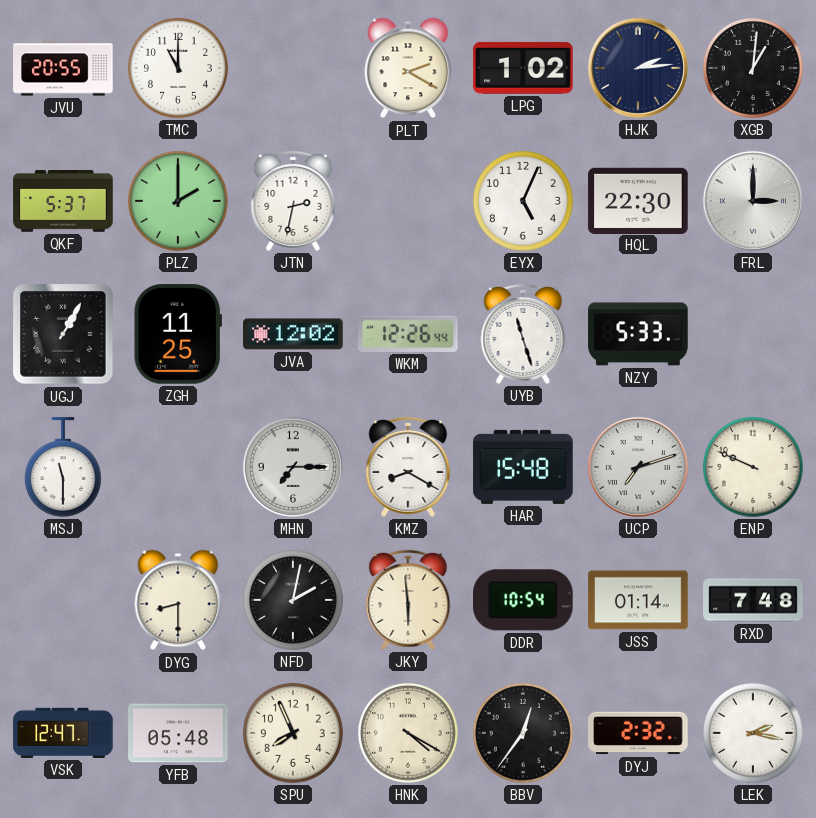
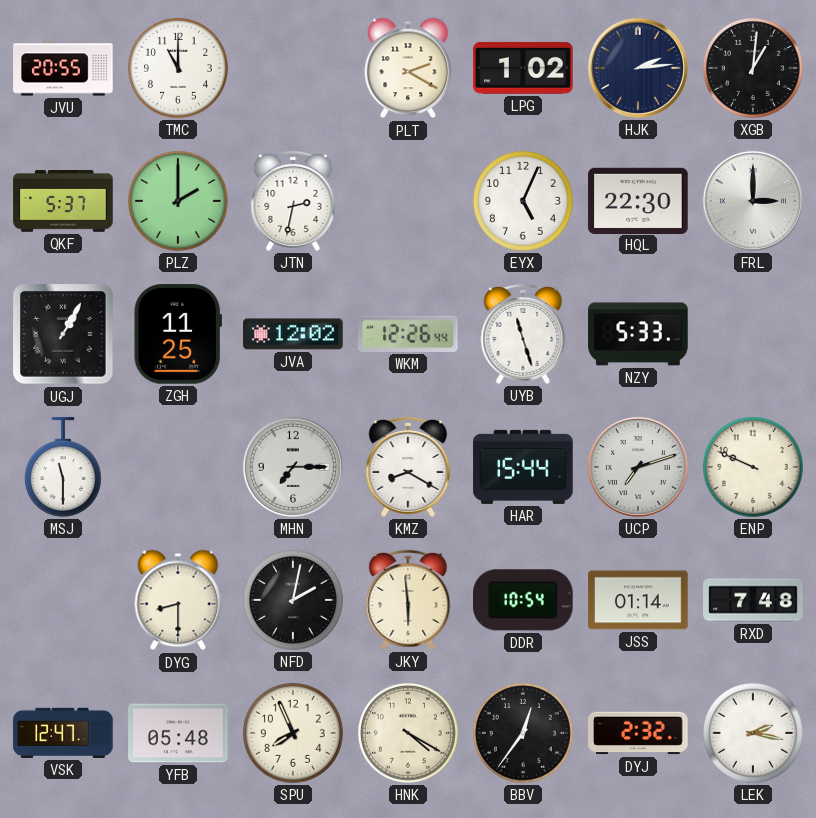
HAR: 15:48 -> 15:44
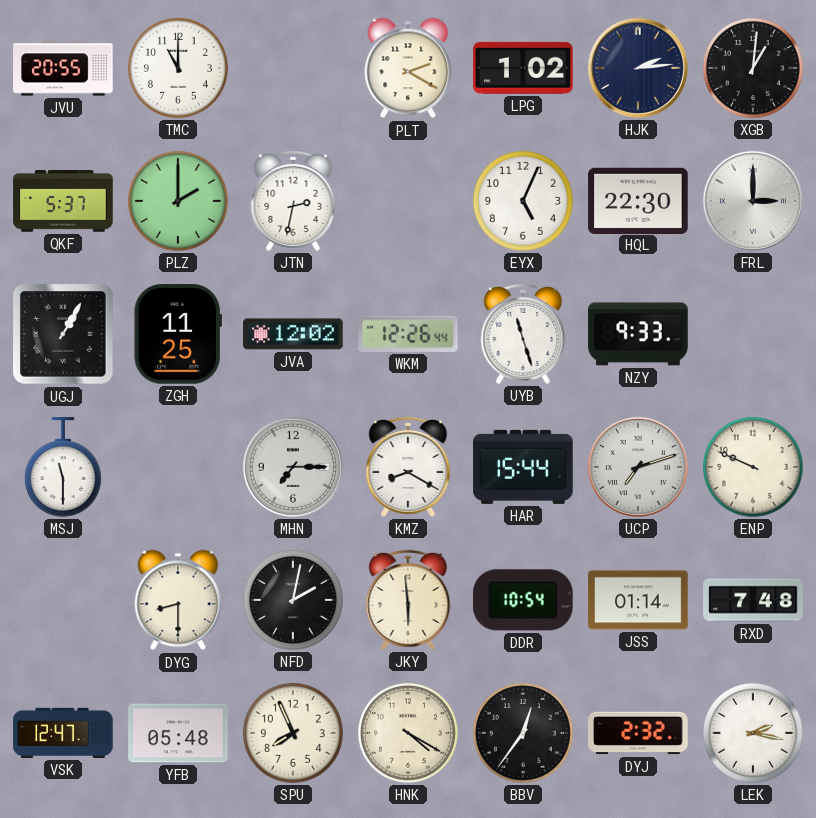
NZY: 5:33 -> 9:33
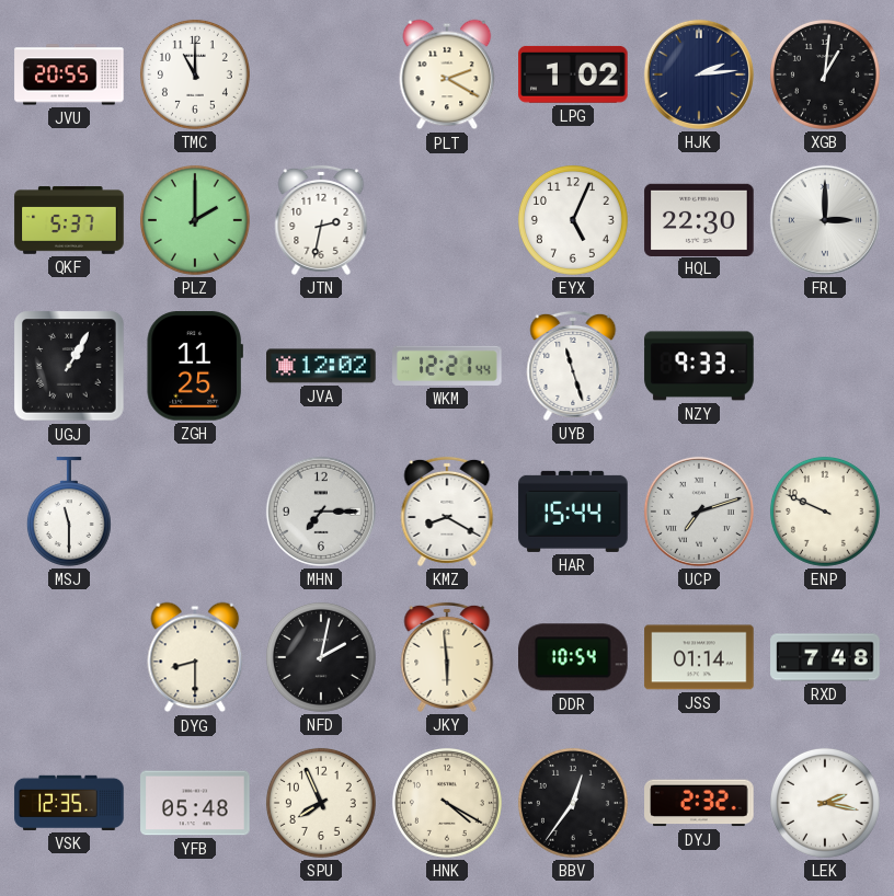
WKM: 12:26 -> 12:21
VSK: 12:47 -> 12:35
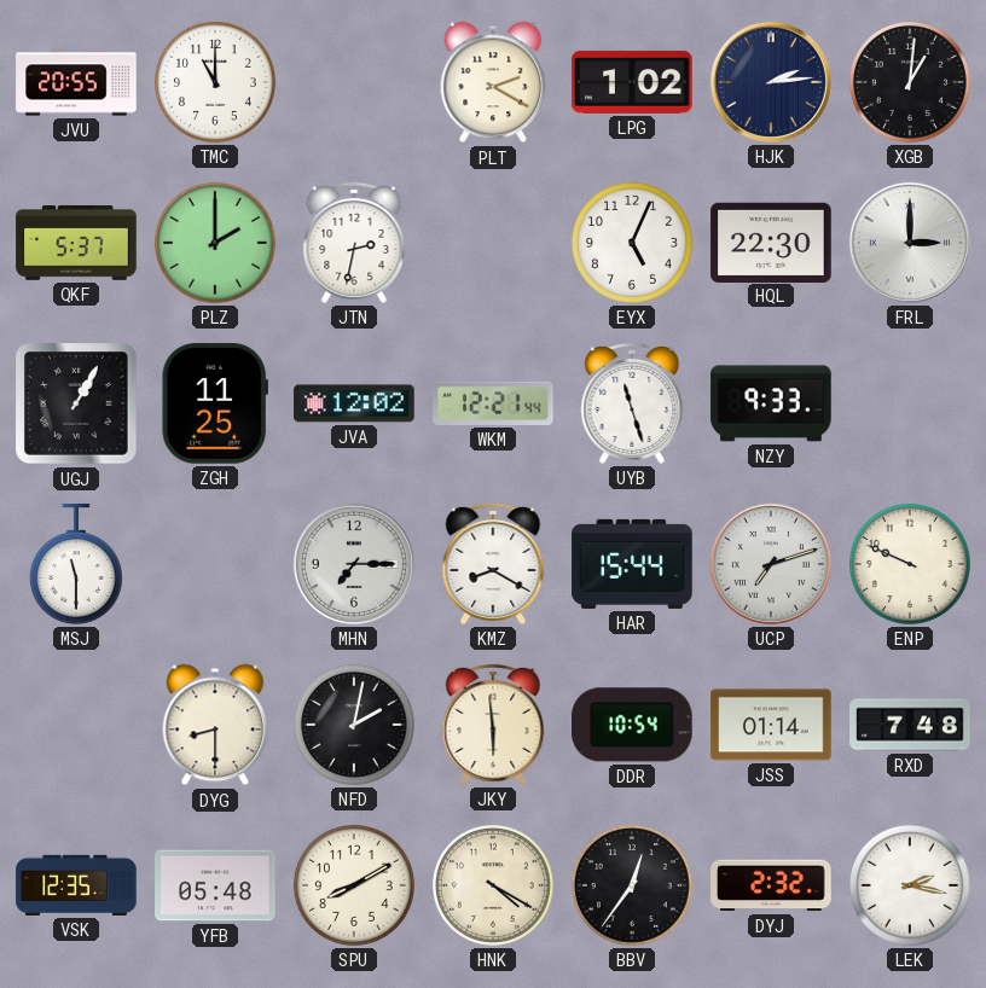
SPU: 7:56 -> 8:10
